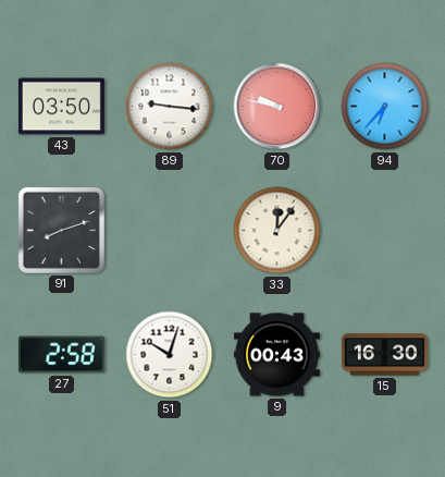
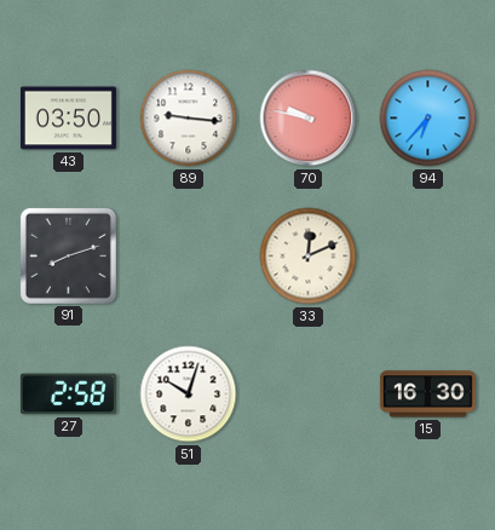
33: 12:06 -> 12:11
9: 00:43 -> none
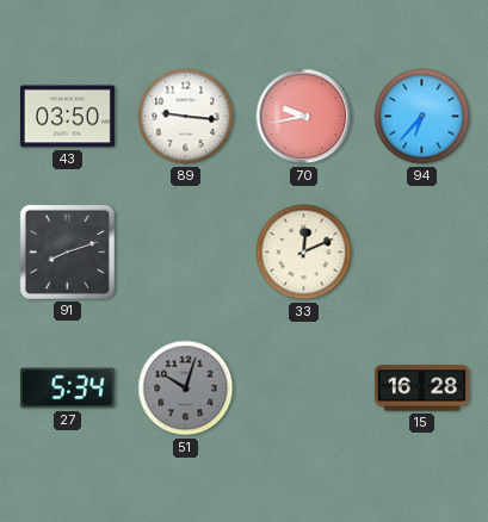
70: 9:47 -> 9:43
27: 2:58 -> 5:34
51 dial: white -> grey
15: 16:30 -> 16:28
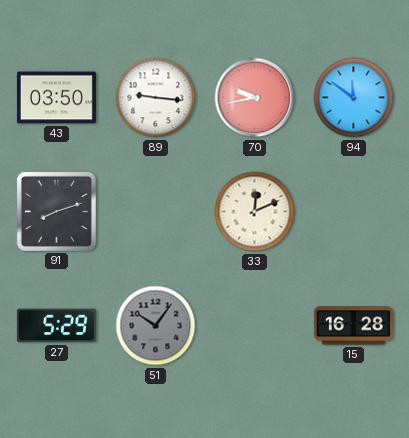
94: 6:37 -> 11:51
27: 5:34 -> 5:29
51: 10:03 -> 10:06
